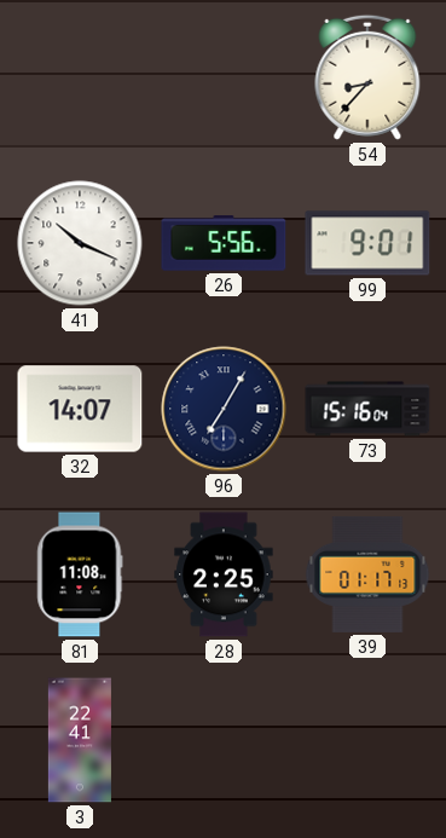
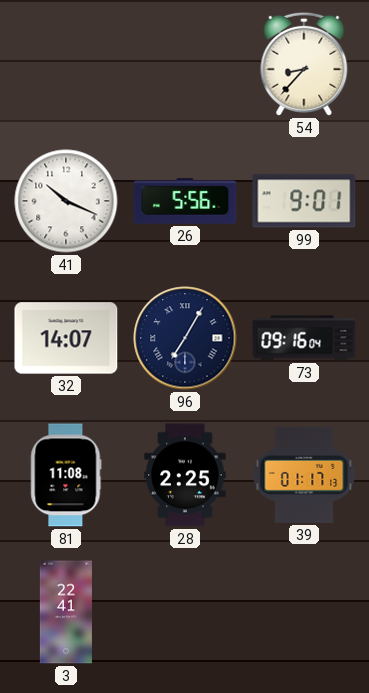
73: 15:16 -> 09:16
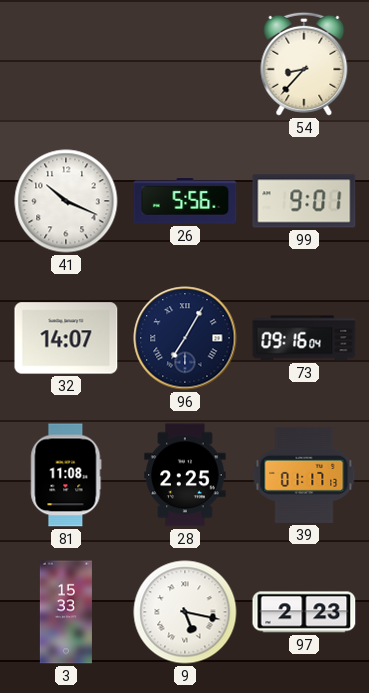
3: 22:41 -> 15:33
9: none -> 5:17
97: none -> 2:23
